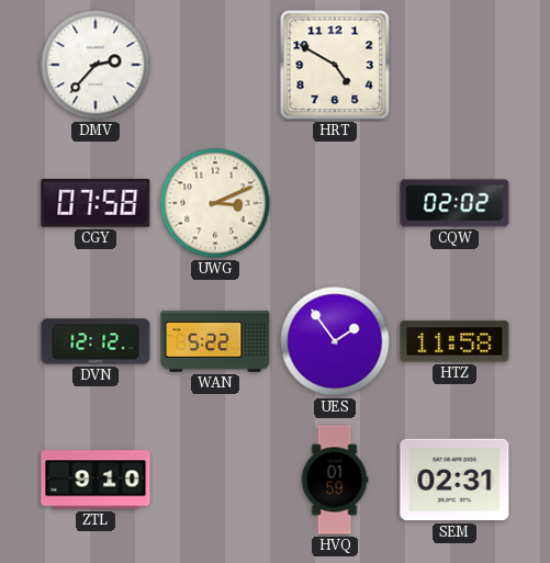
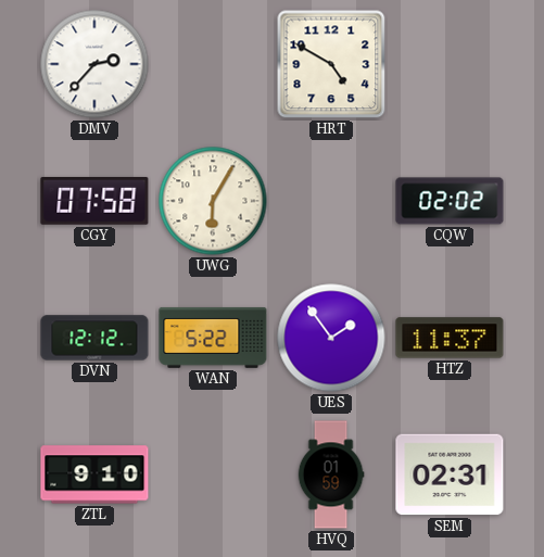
UWG: 3:11 -> 6:05
HTZ: 11:58 -> 11:37
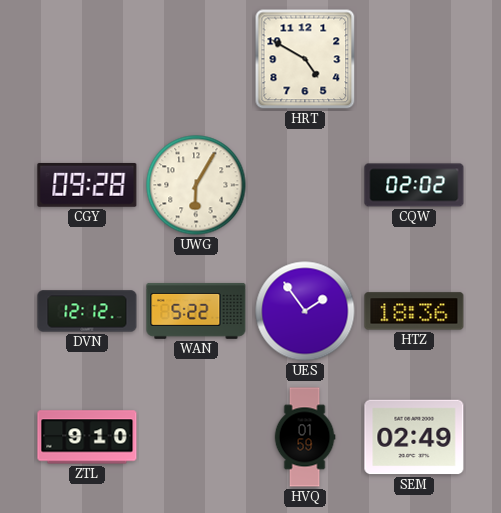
DMV: 2:37 -> none
CGY: 07:58 -> 09:28
HTZ: 11:37 -> 18:36
SEM: 02:31 -> 02:49
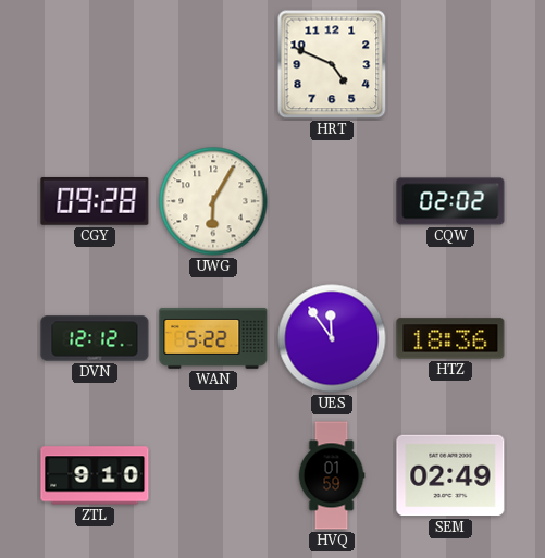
HRT: 4:50 -> 4:49
UES: 1:54 -> 11:54
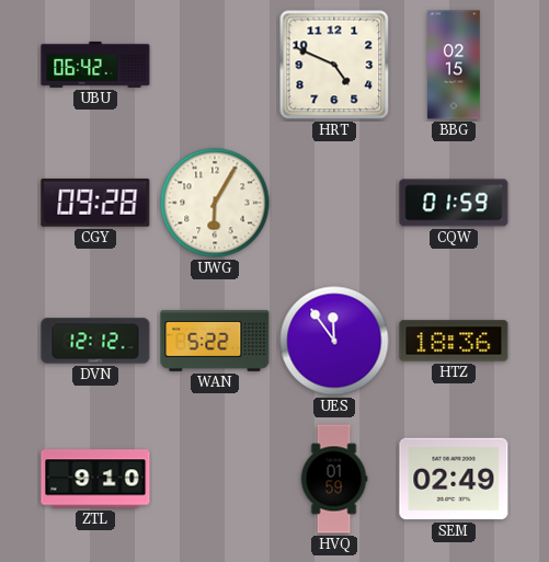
UBU: none -> 06:42
BBG: none -> 02:15
CQW: 02:02 -> 01:59
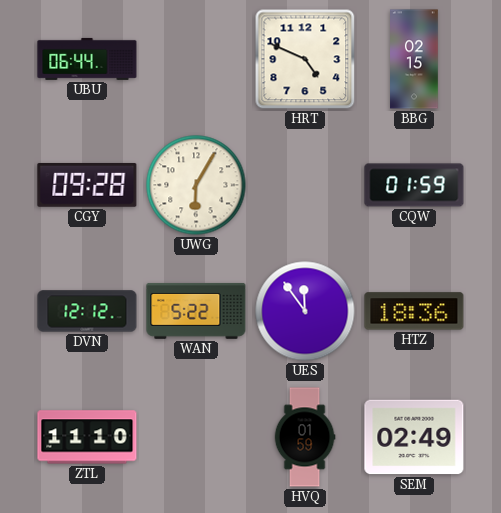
UBU: 06:42 -> 06:44
ZTL: 9:10 -> 11:10
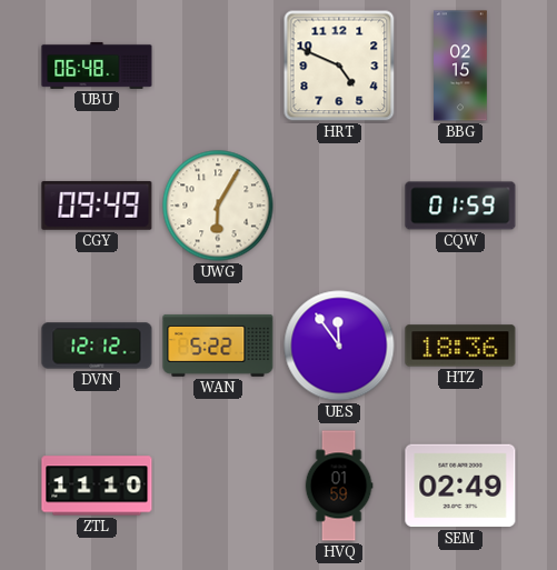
UBU: 06:44 -> 06:48
CGY: 09:28 -> 09:49
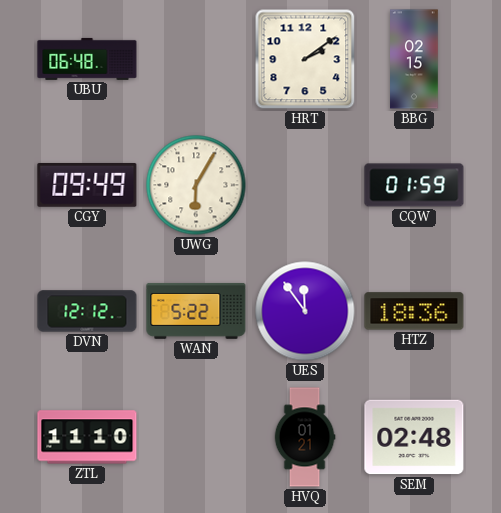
HRT: 4:49 -> 2:09
HVQ: 01:59 -> 01:21
SEM: 02:49 -> 02:48
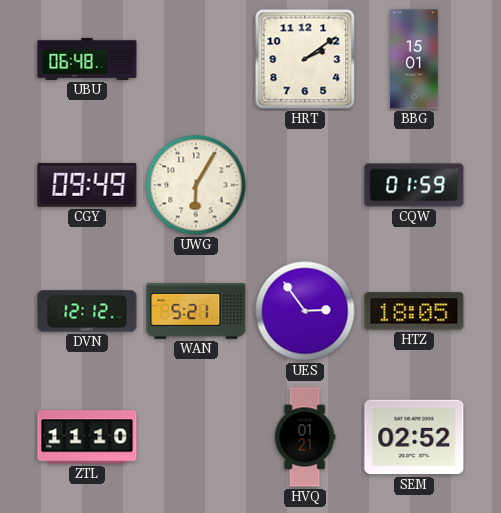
BBG: 02:15 -> 15:01
WAN: 5:22 -> 5:21
UES: 11:54 -> 2:54
HTZ: 18:36 -> 18:05
SEM: 02:48 -> 02:52
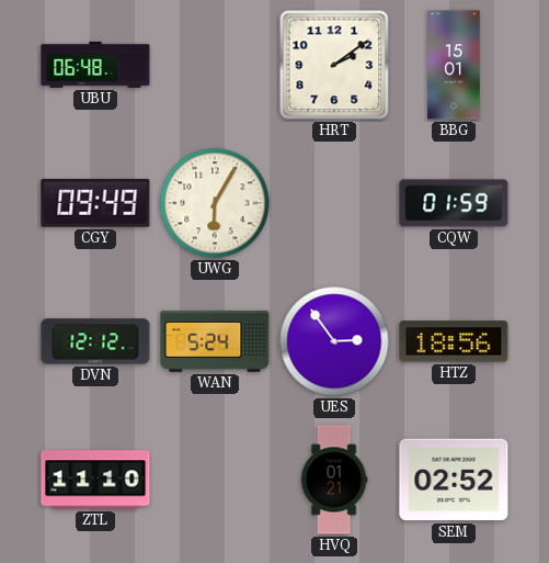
WAN: 5:21 -> 5:24
HTZ: 18:05 -> 18:56
